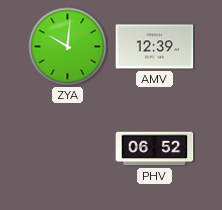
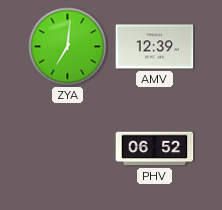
ZYA: 10:01 -> 7:01
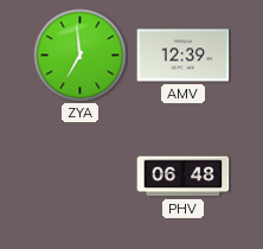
ZYA: 7:01 -> 6:59
PHV: 06:52 -> 06:48
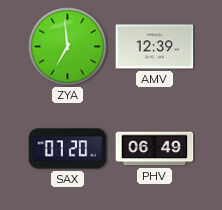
SAX: none -> 07:20
PHV: 06:48 -> 06:49
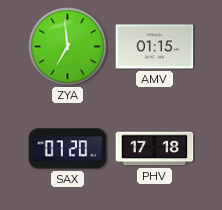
AMV: 12:39 -> 01:15
PHV: 06:49 -> 17:18
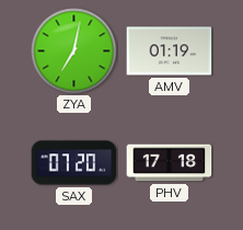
ZYA: 6:59 -> 7:02
AMV: 01:15 -> 01:19
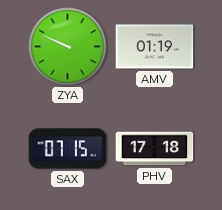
ZYA: 7:02 -> 9:49
SAX: 07:20 -> 07:15
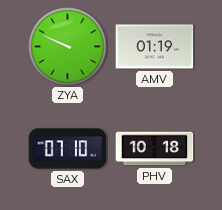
SAX: 07:15 -> 07:10
PHV: 17:18 -> 10:18
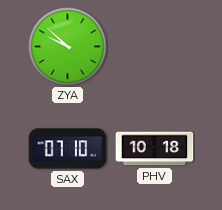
ZYA: 9:49 -> 9:52
AMV: 01:19 -> none
